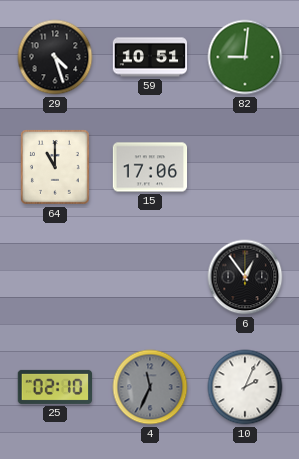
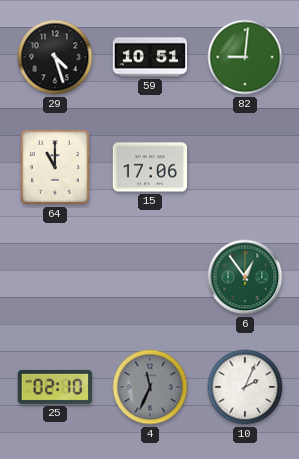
6 dial: black -> green
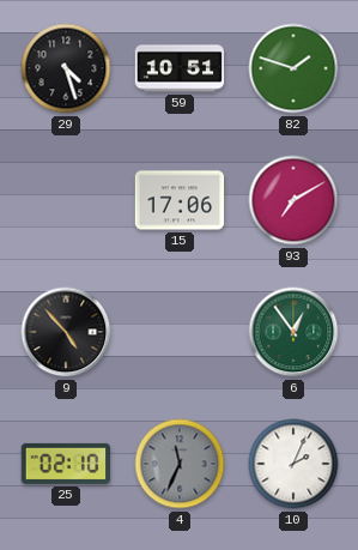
82: 9:01 -> 1:48
64: 11:00 -> none
93: none -> 7:10
9: none -> 4:53
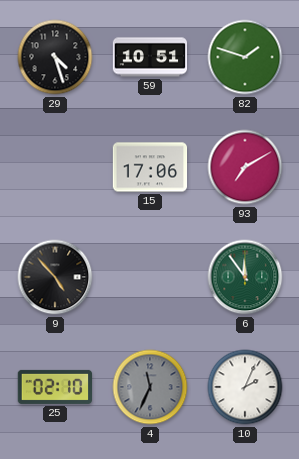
6: 12:54 -> 11:54
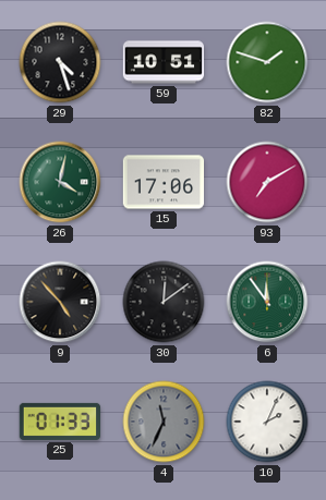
26: none -> 4:02
30: none -> 12:09
25: 02:10 -> 01:33
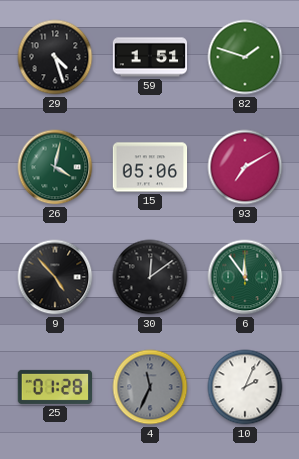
59: 10:51 -> 1:51
15: 17:06 -> 05:06
25: 01:33 -> 01:28
